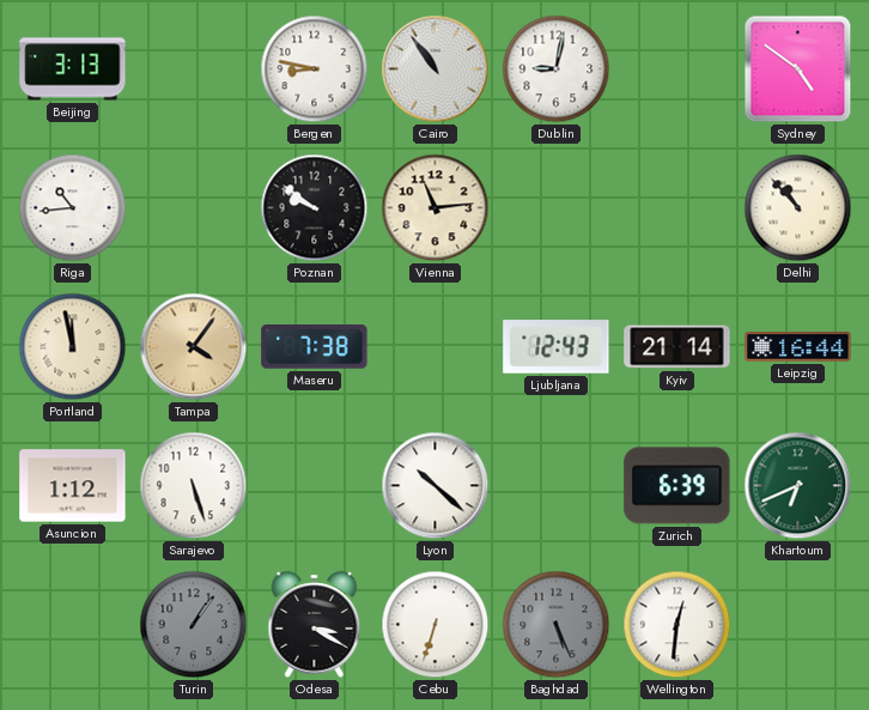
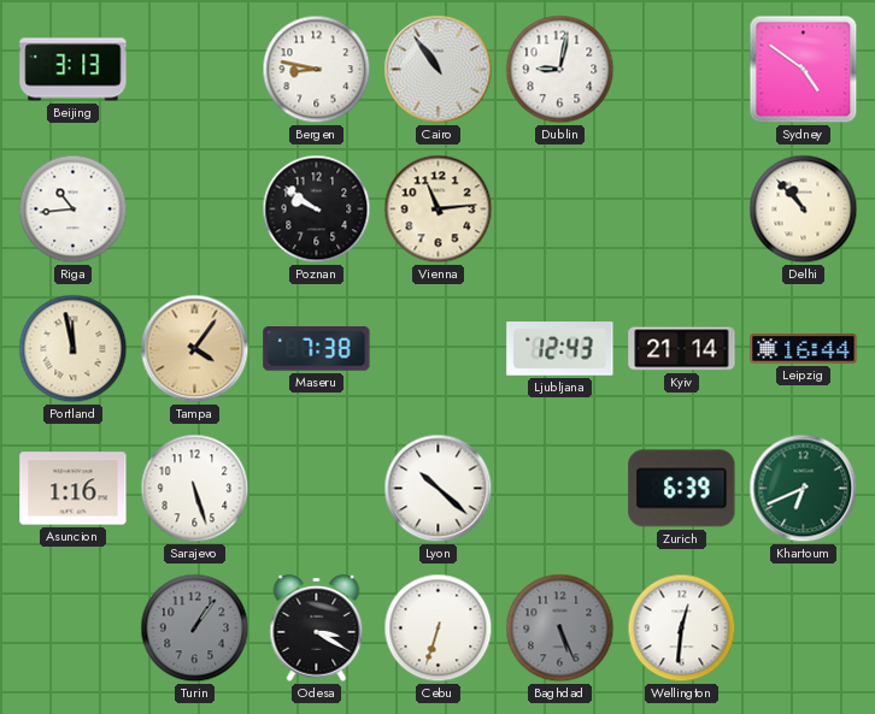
Asuncion: 1:12 -> 1:16
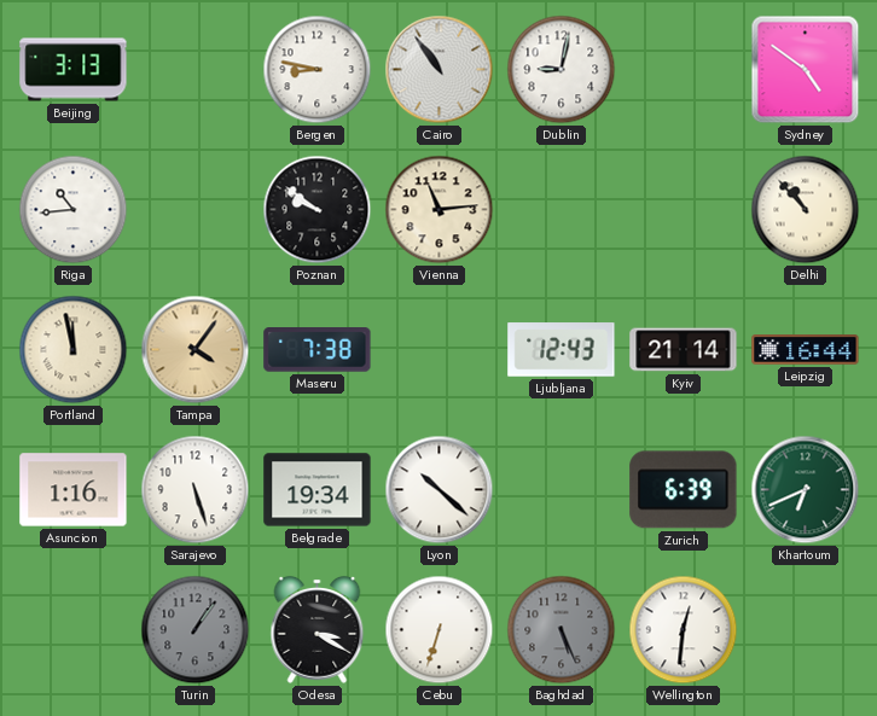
Belgrade: none -> 19:34
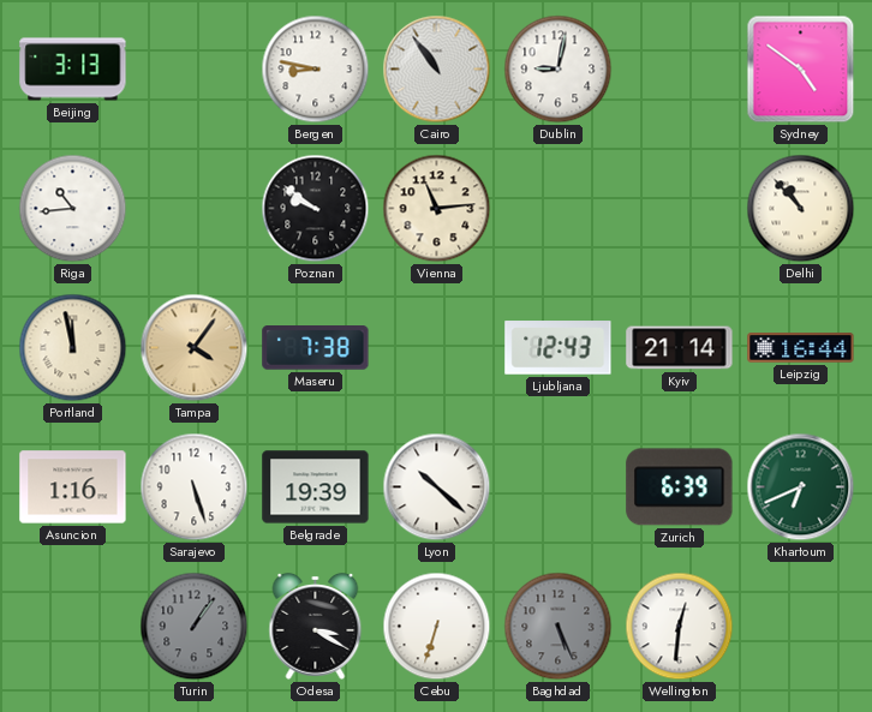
Belgrade: 19:34 -> 19:39
